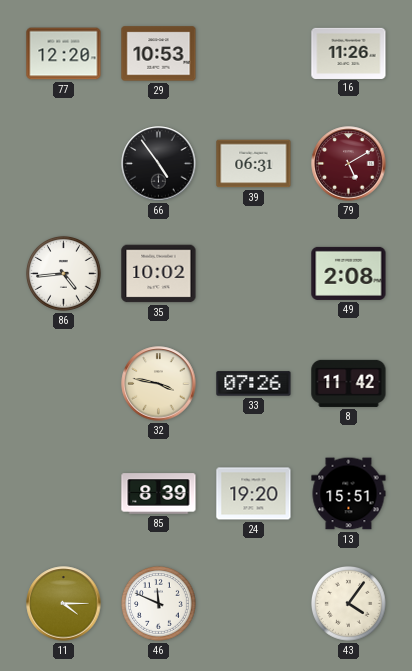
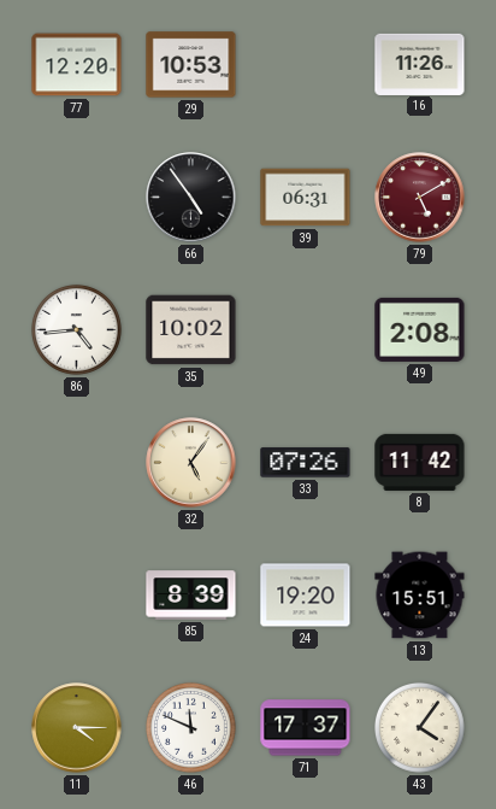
32: 3:47 -> 5:06
71: none -> 17:37
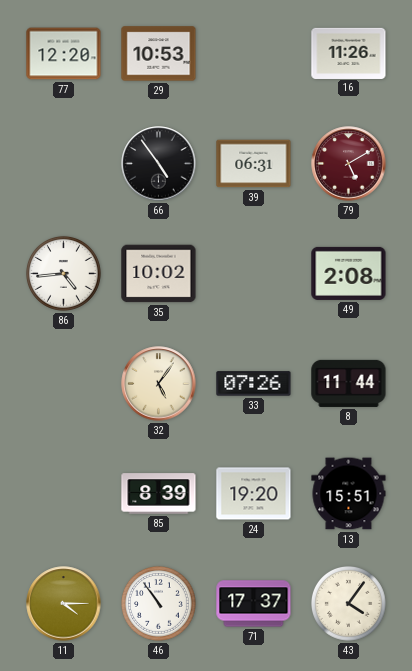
8: 11:42 -> 11:44
46: 11:49 -> 10:54
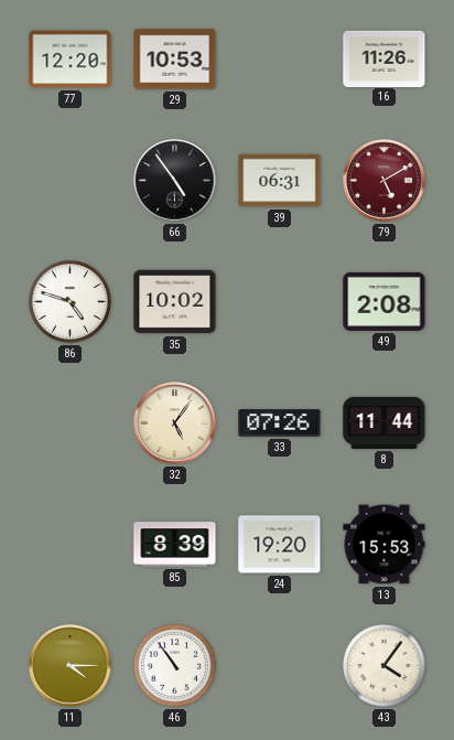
86: 4:44 -> 4:48
13: 15:51 -> 15:53
71: 17:37 -> none
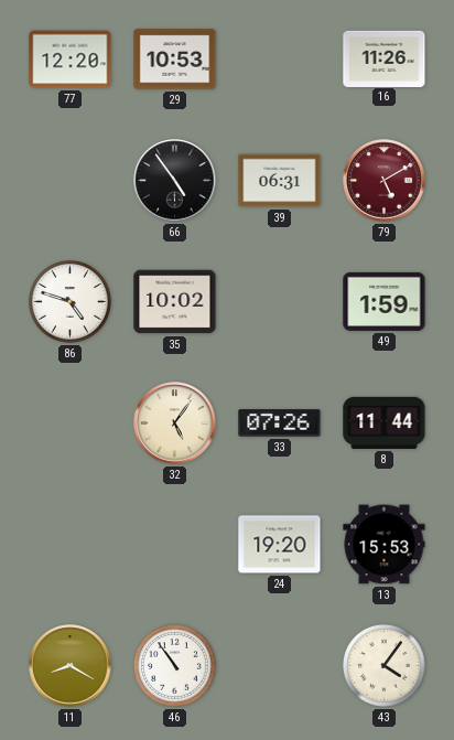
49: 2:08 -> 1:59
85: 8:39 -> none
11: 4:15 -> 8:20
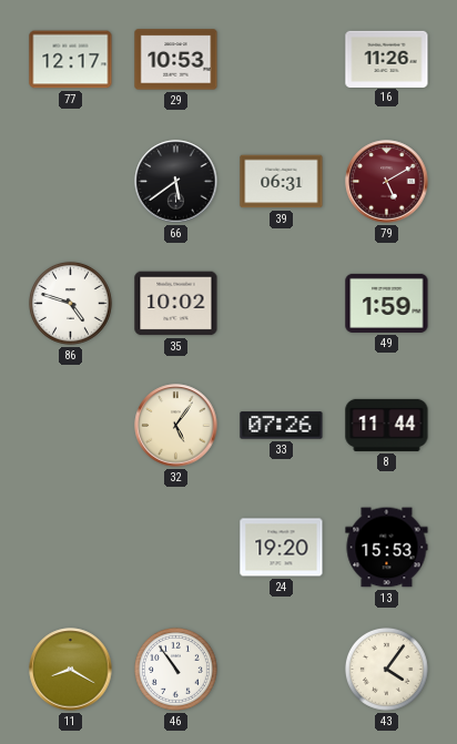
77: 12:20 -> 12:17
66: 4:54 -> 5:39
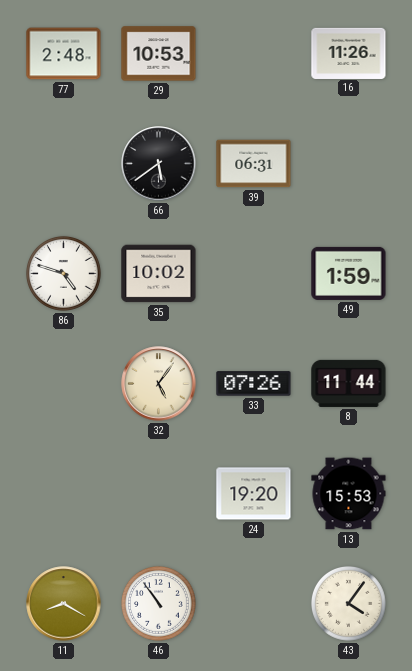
77: 12:17 -> 2:48
79: 5:10 -> none
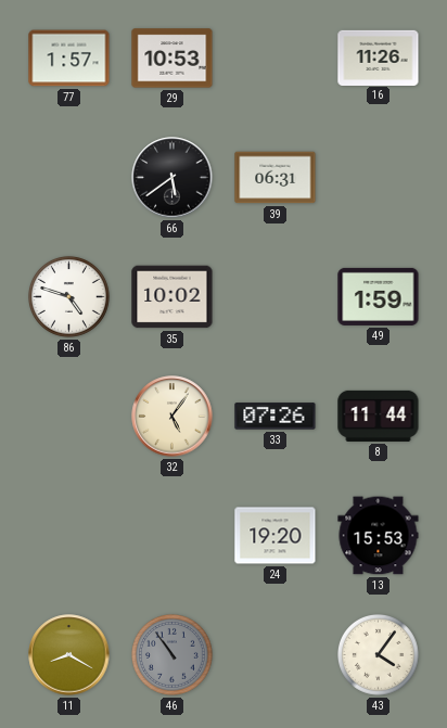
77: 2:48 -> 1:57
46 dial: white -> grey
